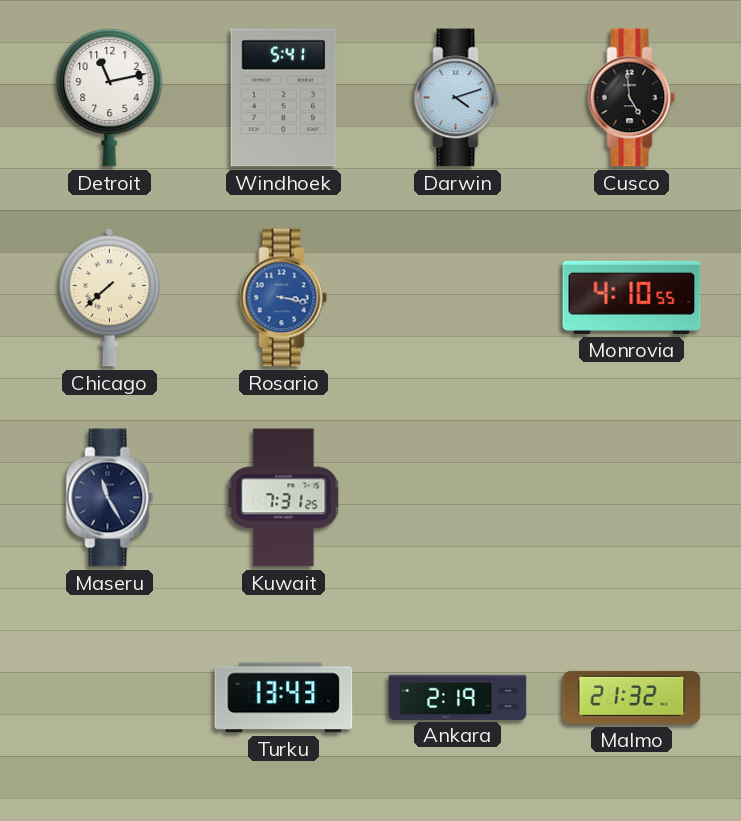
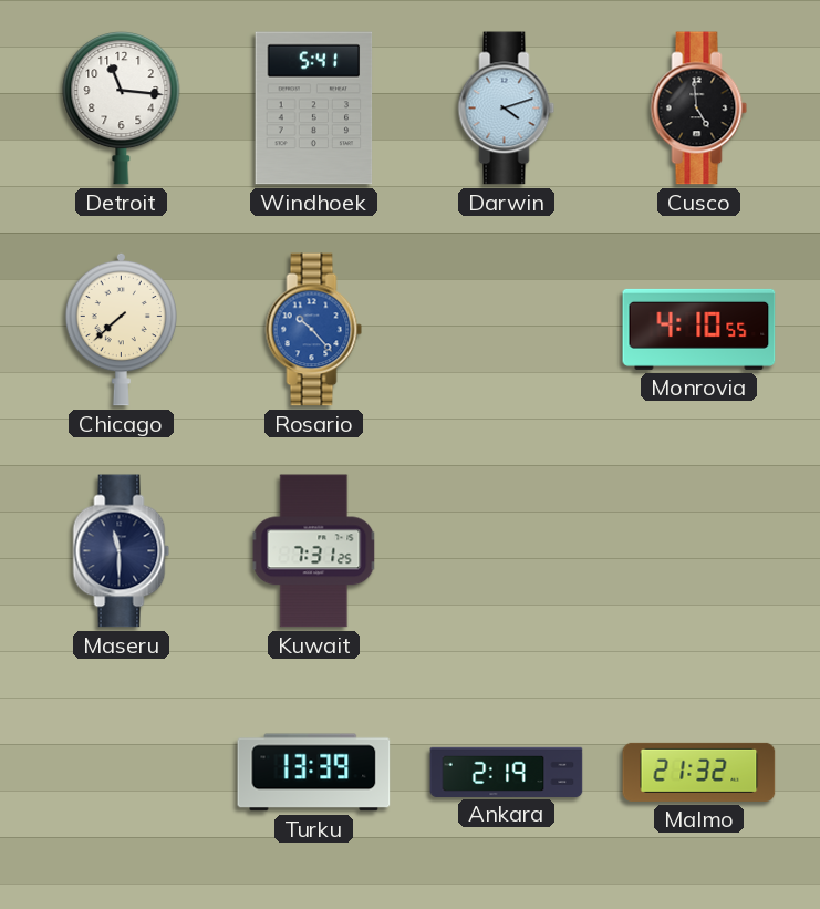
Detroit: 11:13 -> 11:16
Rosario: 3:17 -> 10:23
Maseru: 11:25 -> 11:30
Turku: 13:43 -> 13:39
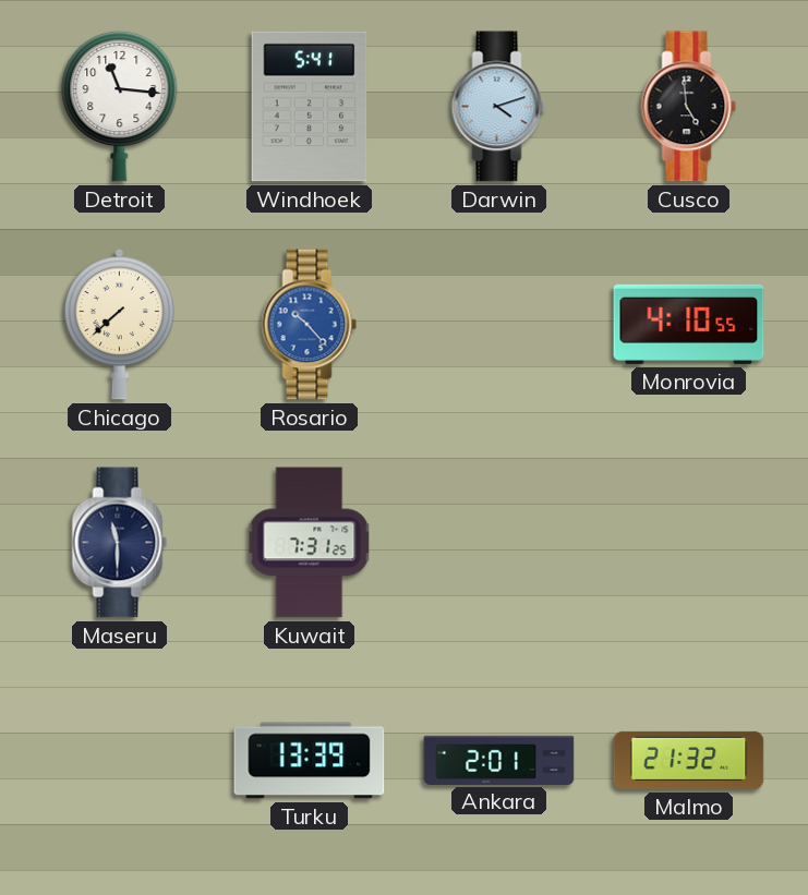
Ankara: 2:19 -> 2:01
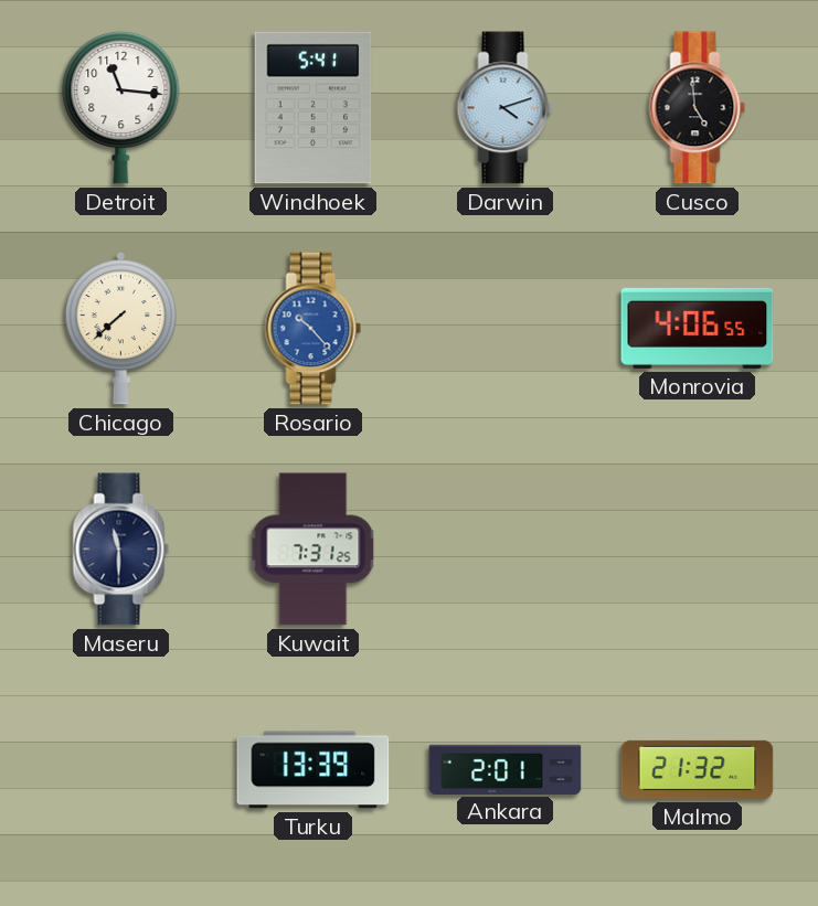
Monrovia: 4:10 -> 4:06
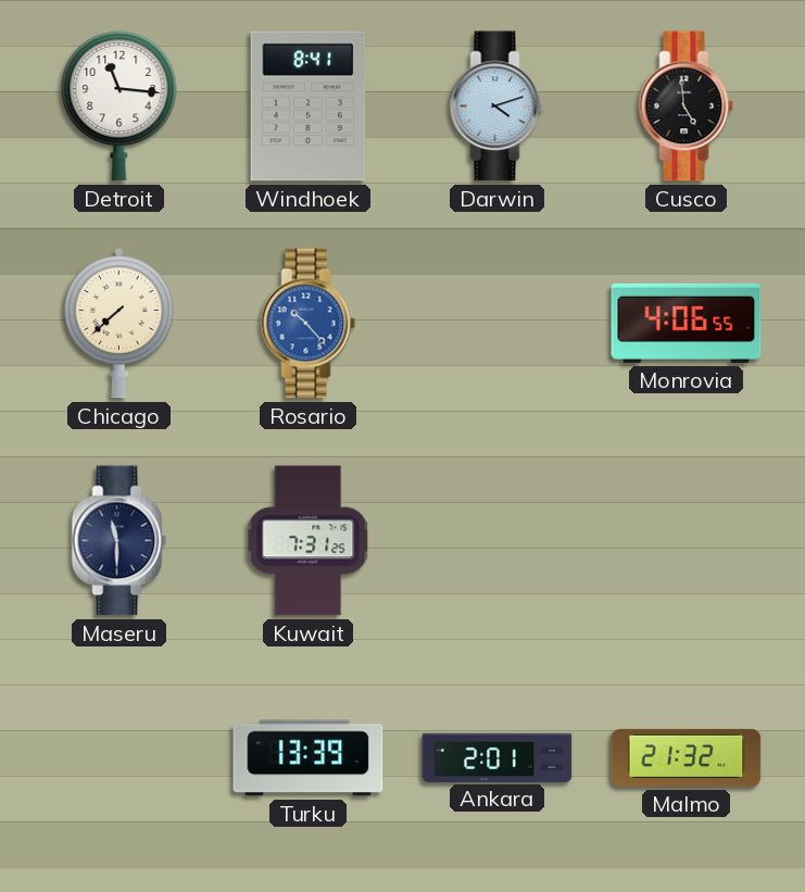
Windhoek: 5:41 -> 8:41
